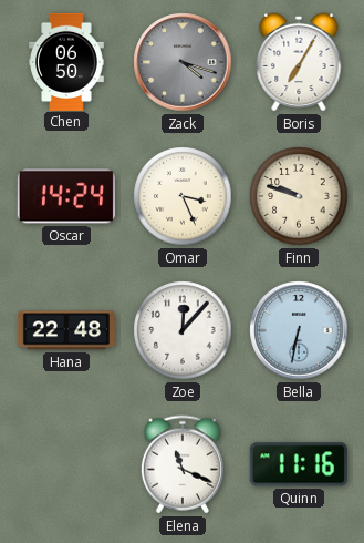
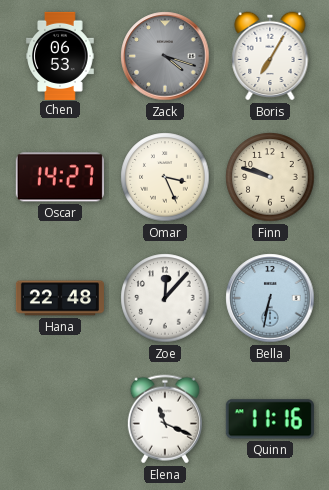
Chen: 06:50 -> 06:53
Oscar: 14:24 -> 14:27
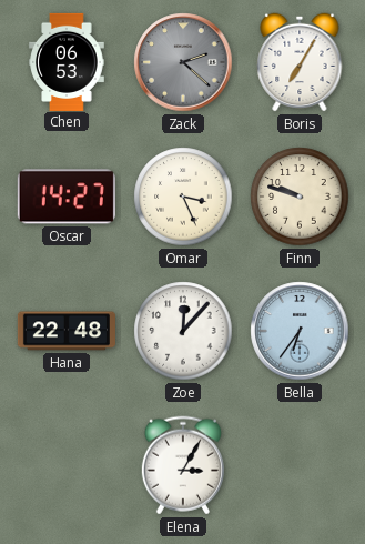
Zack: 4:18 -> 2:22
Bella: 6:32 -> 6:36
Elena: 11:19 -> 3:05
Quinn: 11:16 -> none
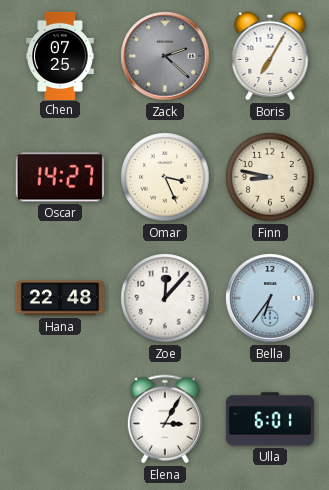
Chen: 06:53 -> 07:25
Finn: 9:48 -> 8:47
Ulla: none -> 6:01
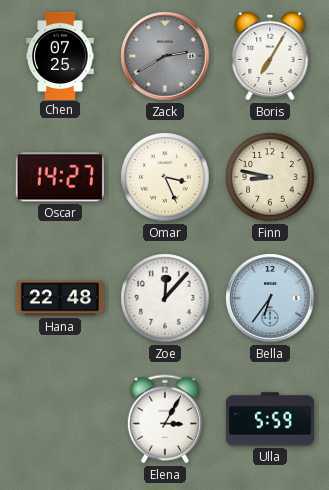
Zack: 2:22 -> 2:40
Ulla: 6:01 -> 5:59
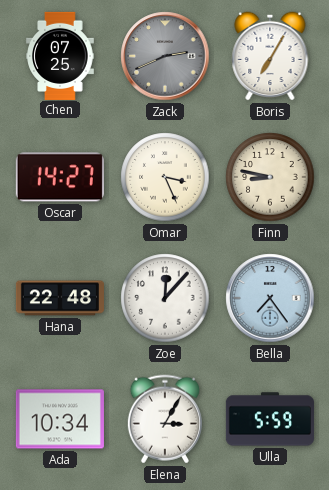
Zack: 2:40 -> 2:41
Bella: 6:36 -> 7:24
Ada: none -> 10:34
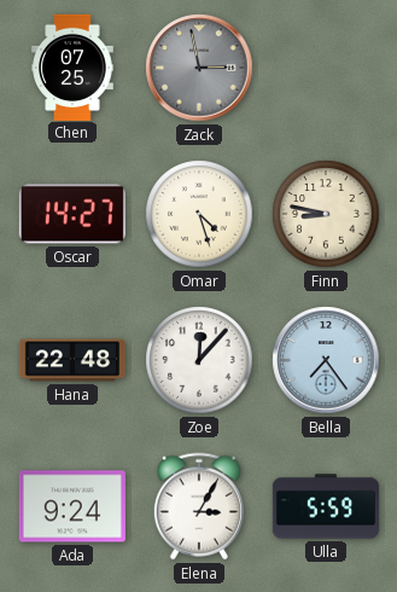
Zack: 2:41 -> 2:58
Boris: 7:05 -> none
Omar: 3:26 -> 4:27
Ada: 10:34 -> 9:24
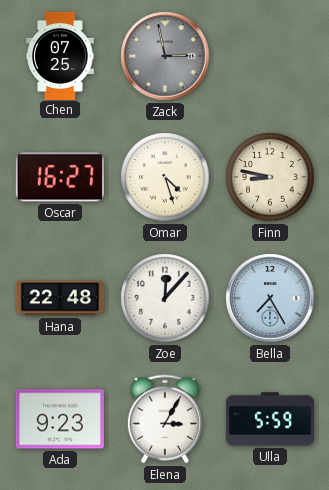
Oscar: 14:27 -> 16:27
Bella: 7:24 -> 7:25
Ada: 9:24 -> 9:23
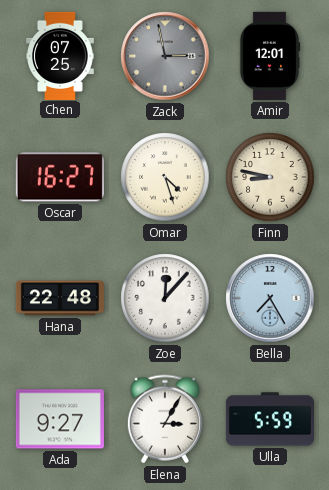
Amir: none -> 12:01
Ada: 9:23 -> 9:27
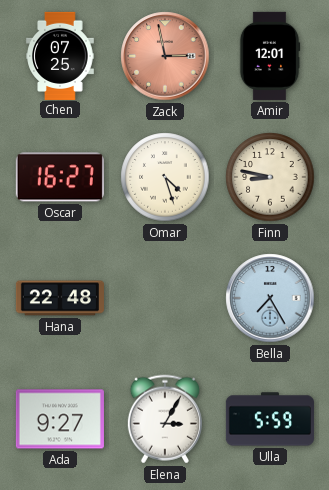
Zack dial: grey -> salmon
Zoe: 12:07 -> none
